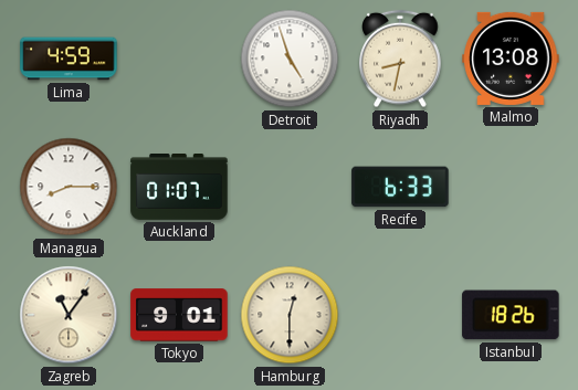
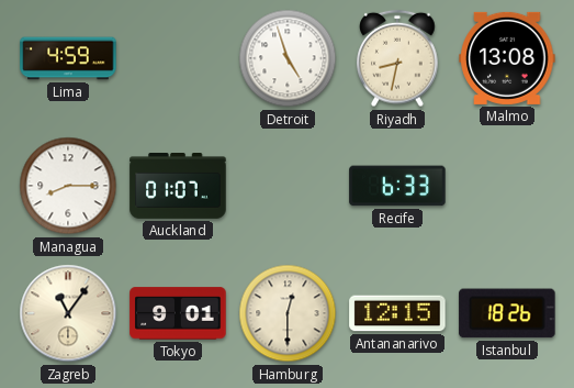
Antananarivo: none -> 12:15
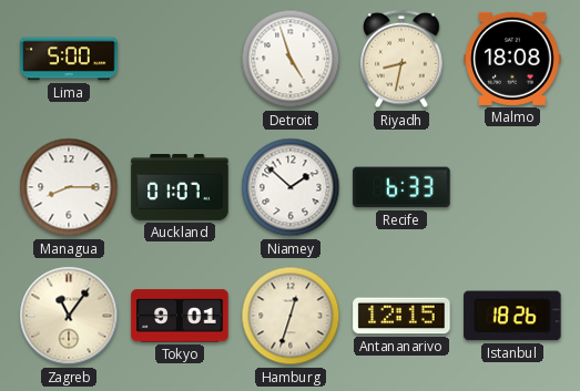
Lima: 4:59 -> 5:00
Malmo: 13:08 -> 18:08
Niamey: none -> 1:52
Hamburg: 12:30 -> 12:33
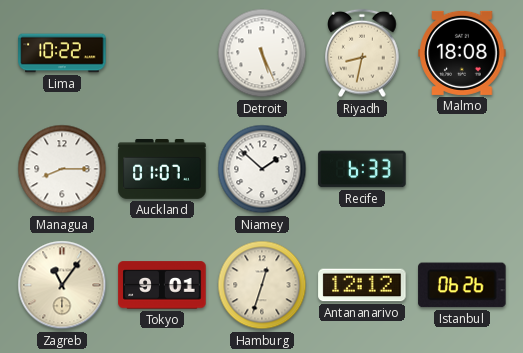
Lima: 5:00 -> 10:22
Detroit: 4:57 -> 5:26
Antananarivo: 12:15 -> 12:12
Istanbul: 18:26 -> 06:26
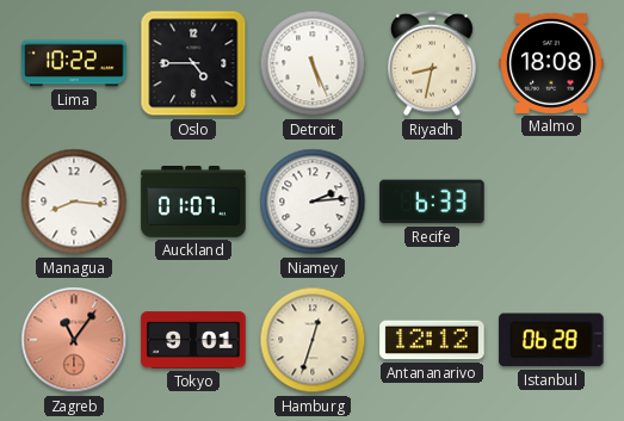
Oslo: none -> 4:45
Managua: 8:15 -> 8:16
Niamey: 1:52 -> 2:14
Zagreb dial: cream -> salmon
Istanbul: 06:26 -> 06:28
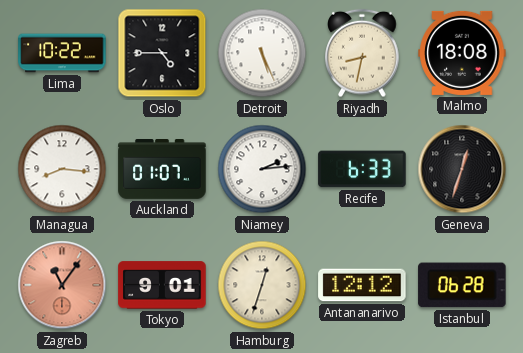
Geneva: none -> 12:33
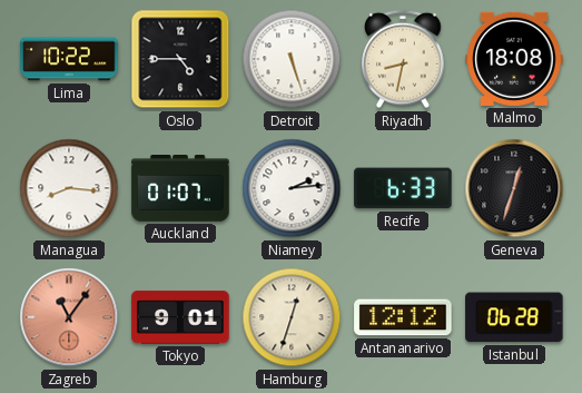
Detroit: 5:26 -> 5:27
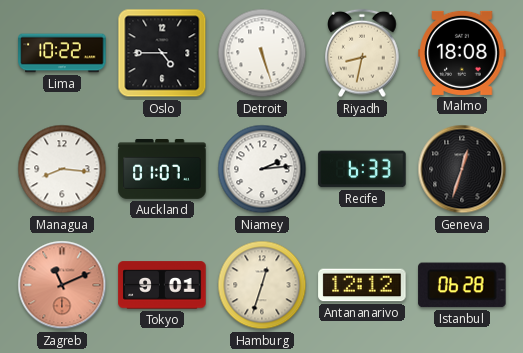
Zagreb: 11:06 -> 11:11
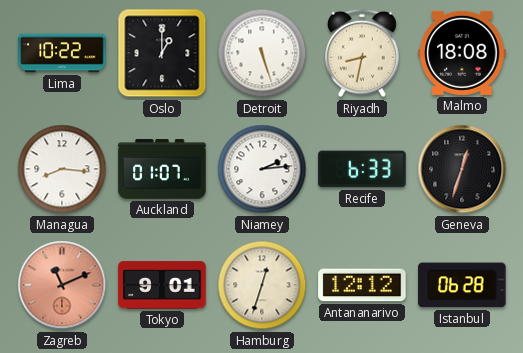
Oslo: 4:45 -> 1:00
